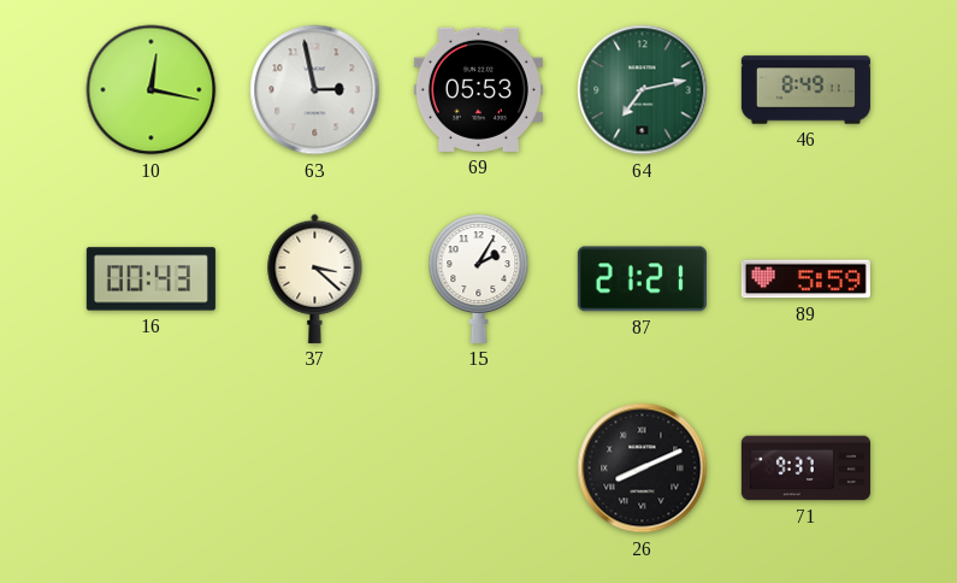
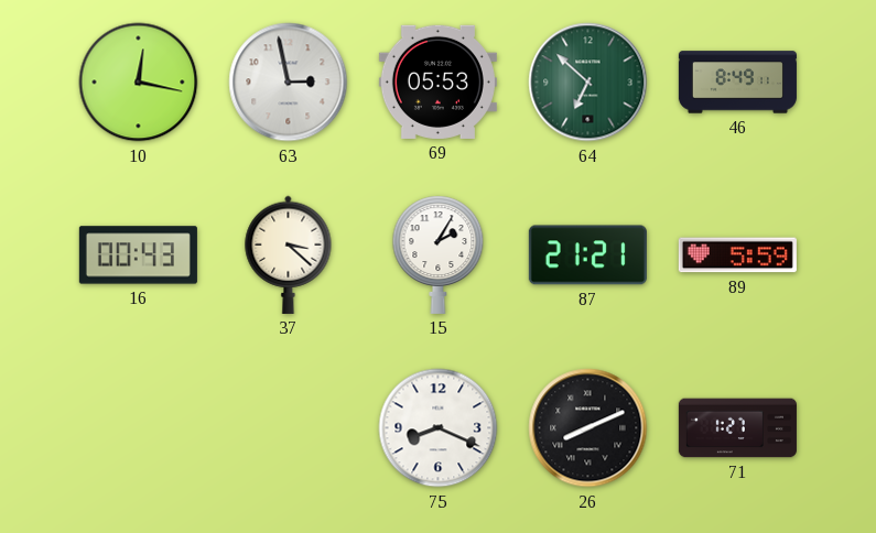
64: 7:13 -> 6:52
75: none -> 8:19
71: 9:37 -> 1:27
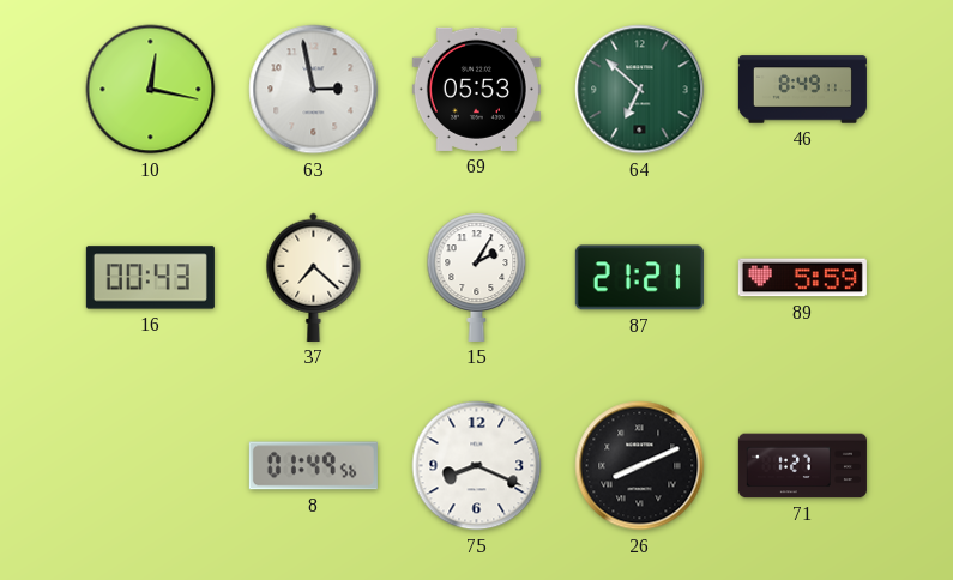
37: 3:22 -> 7:22
8: none -> 01:49
